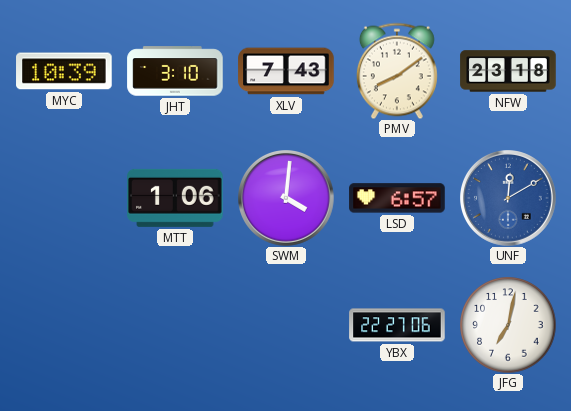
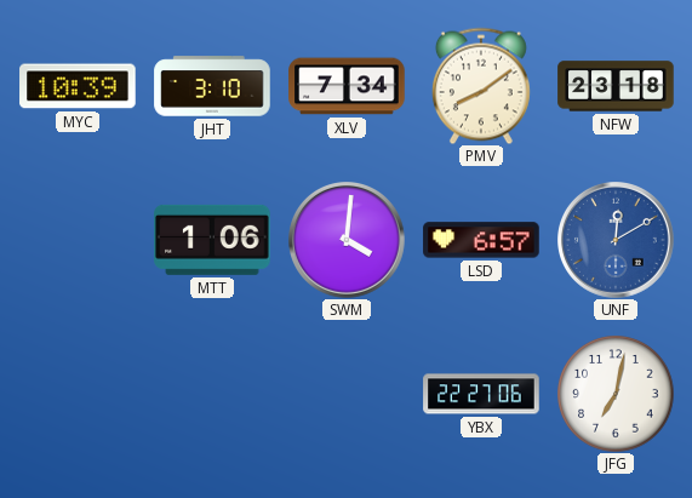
XLV: 7:43 -> 7:34
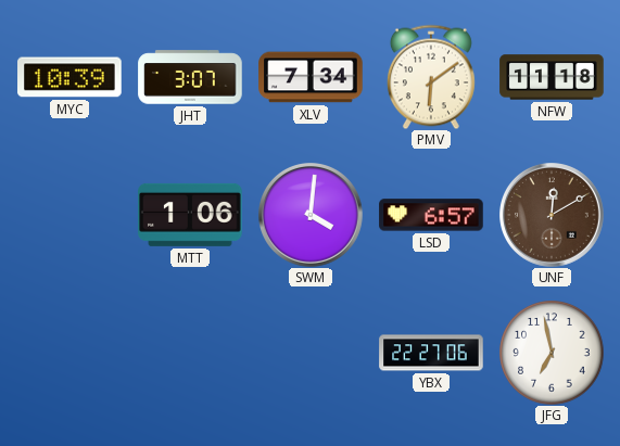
JHT: 3:10 -> 3:07
PMV: 8:09 -> 6:09
NFW: 23:18 -> 11:18
UNF dial: blue -> brown
JFG: 7:02 -> 6:58
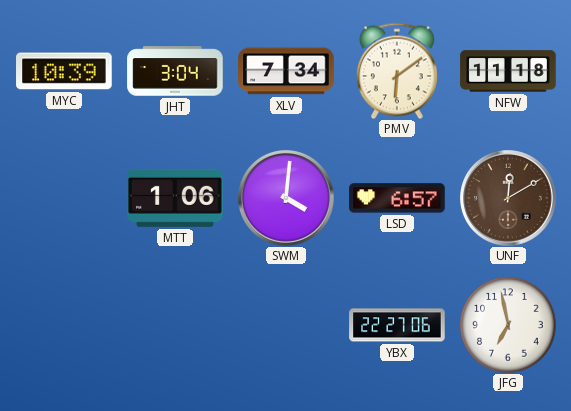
JHT: 3:07 -> 3:04
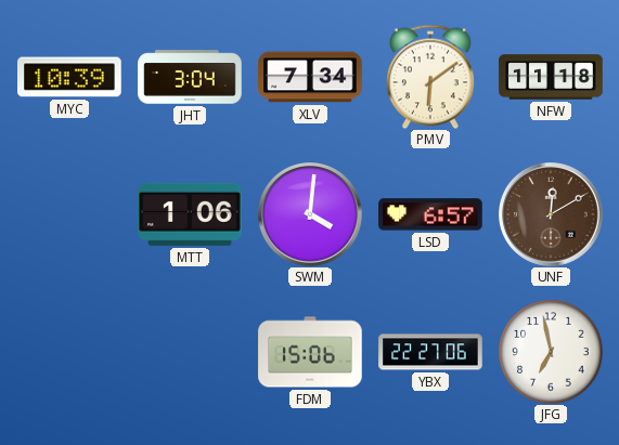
FDM: none -> 15:06
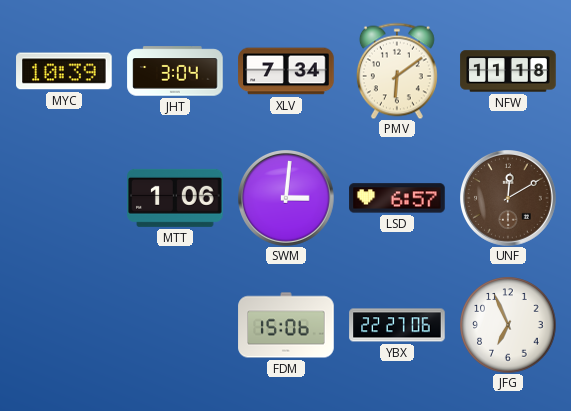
SWM: 4:01 -> 3:01
JFG: 6:58 -> 6:56
